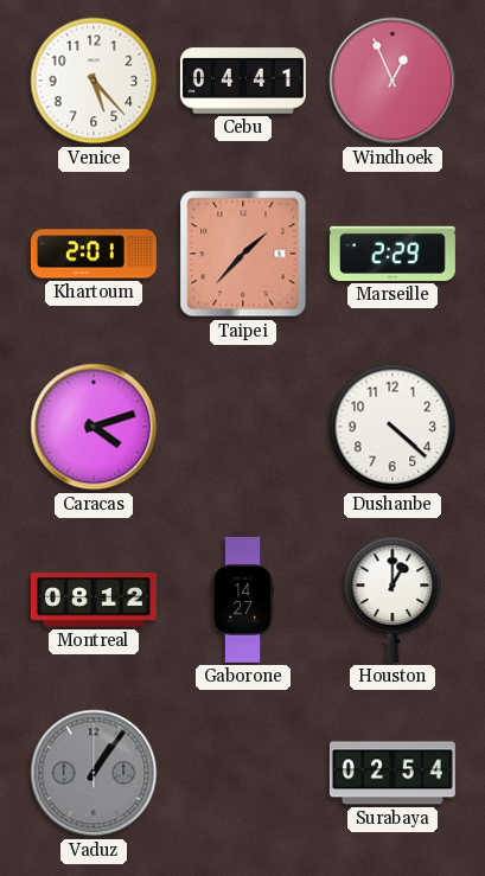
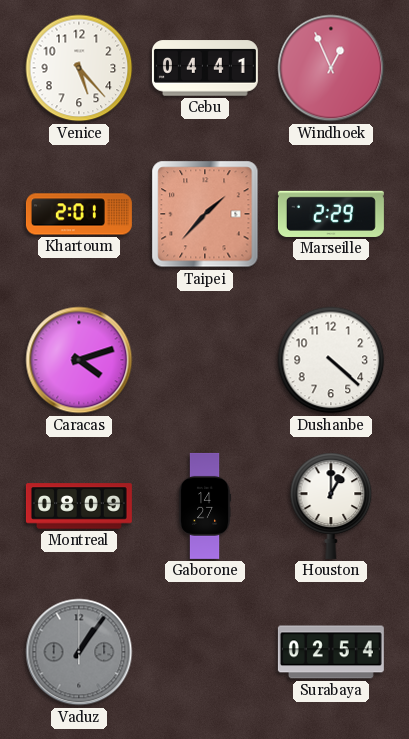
Montreal: 08:12 -> 08:09
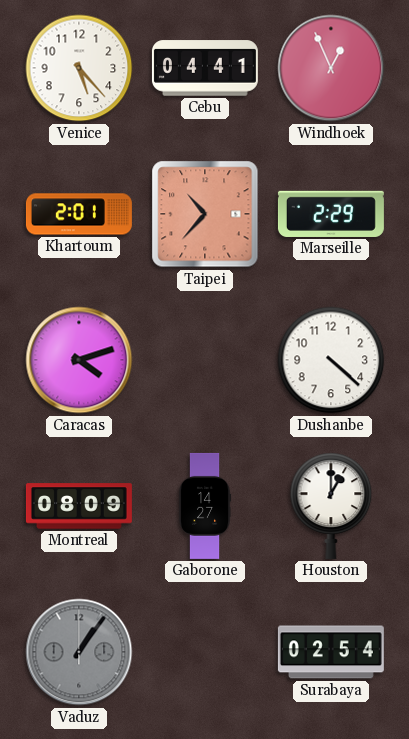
Taipei: 1:37 -> 10:37
